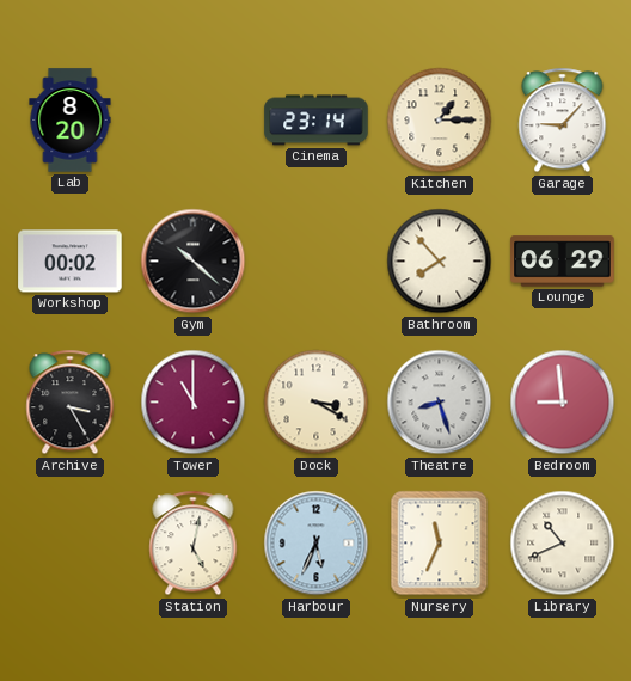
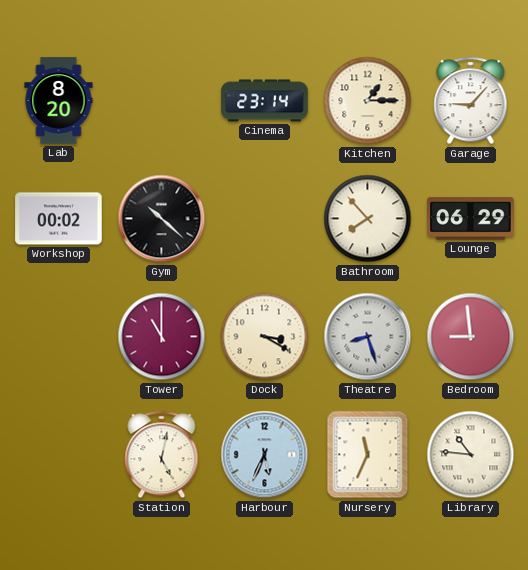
Archive: 3:25 -> none
Library: 10:41 -> 10:46
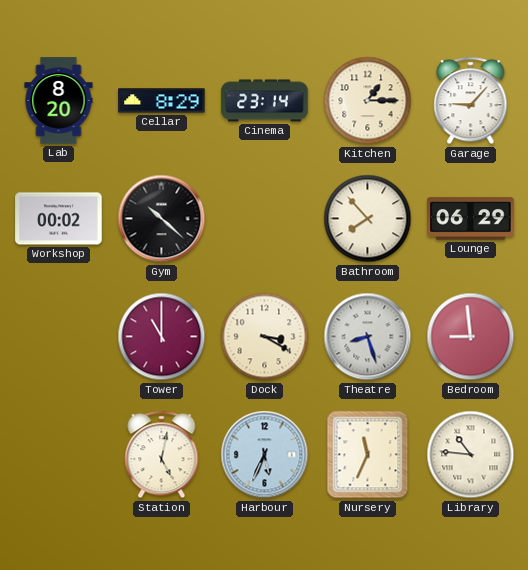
Cellar: none -> 8:29
